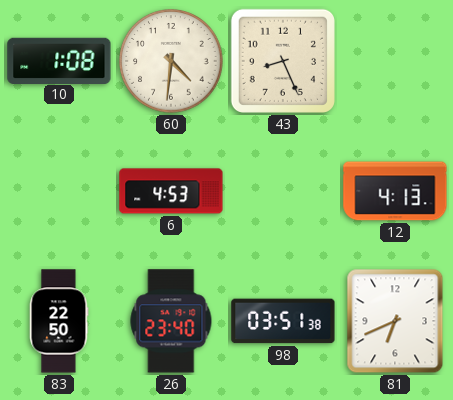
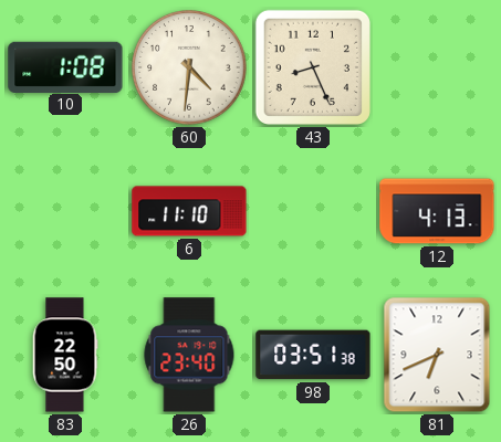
6: 4:53 -> 11:10
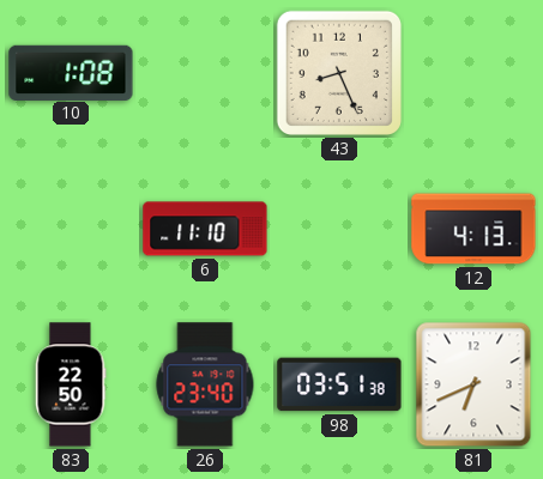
60: 4:31 -> none
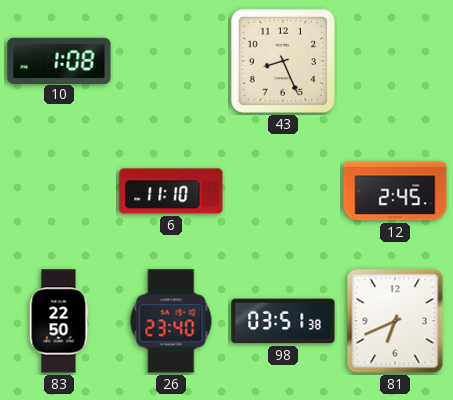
12: 4:13 -> 2:45
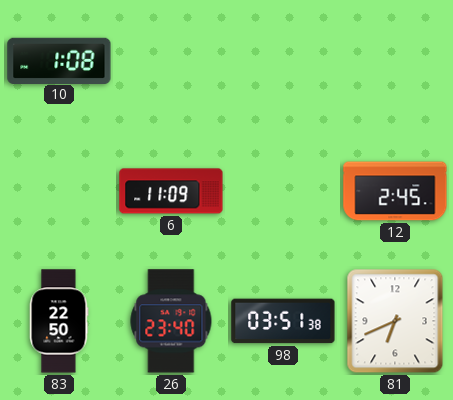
43: 8:26 -> none
6: 11:10 -> 11:09
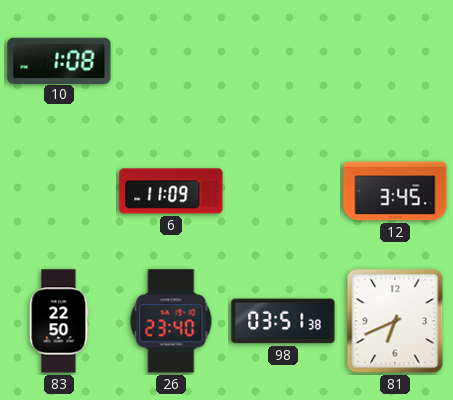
12: 2:45 -> 3:45
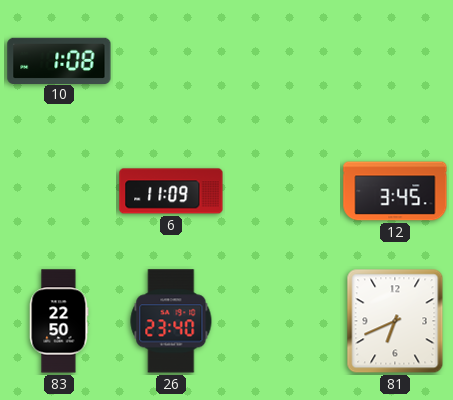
98: 03:51 -> none
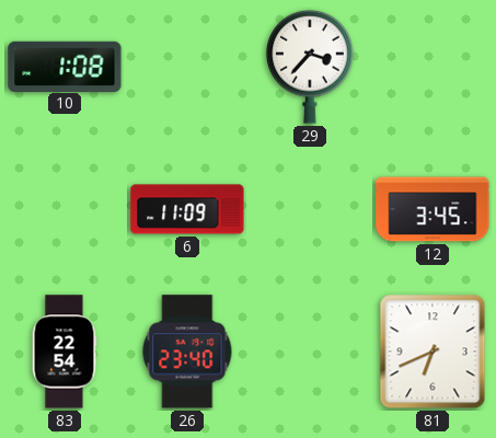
29: none -> 3:37
83: 22:50 -> 22:54
